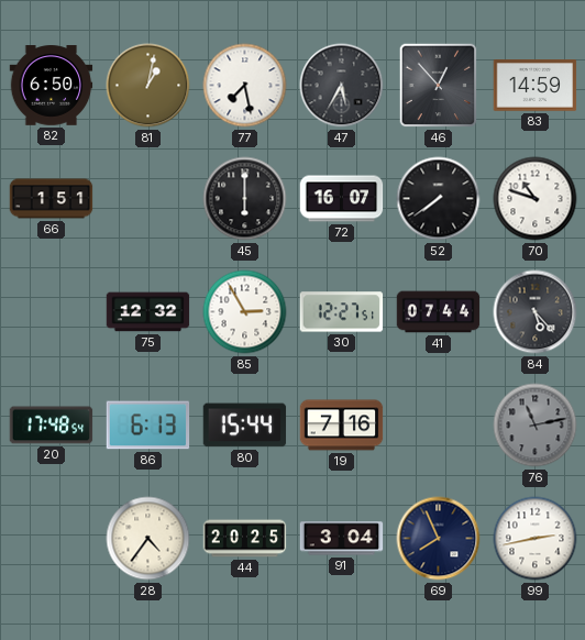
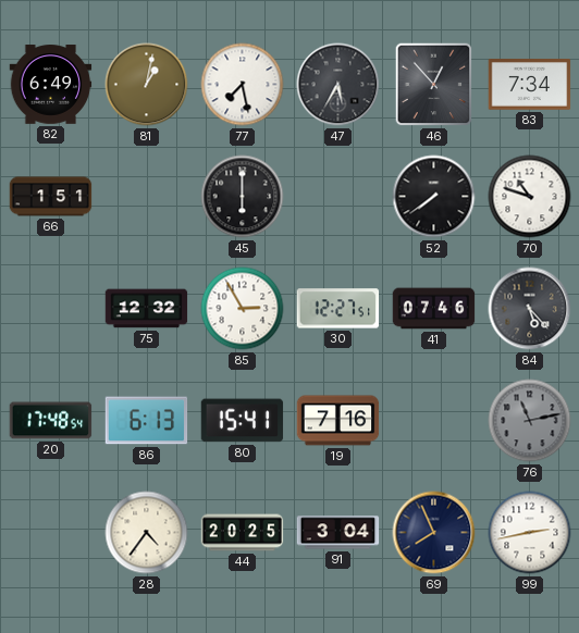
82: 6:50 -> 6:49
83: 14:59 -> 7:34
72: 16:07 -> none
41: 07:44 -> 07:46
80: 15:44 -> 15:41
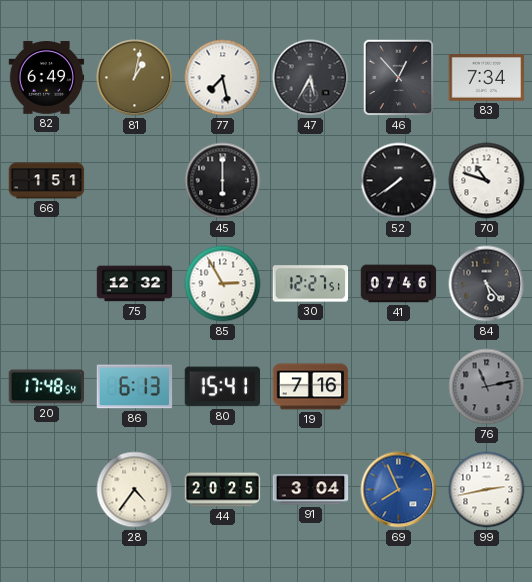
69 dial: navy -> blue
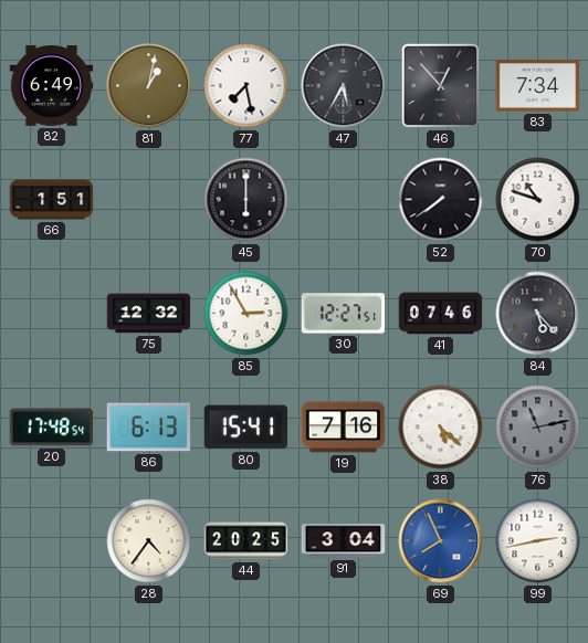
38: none -> 5:22
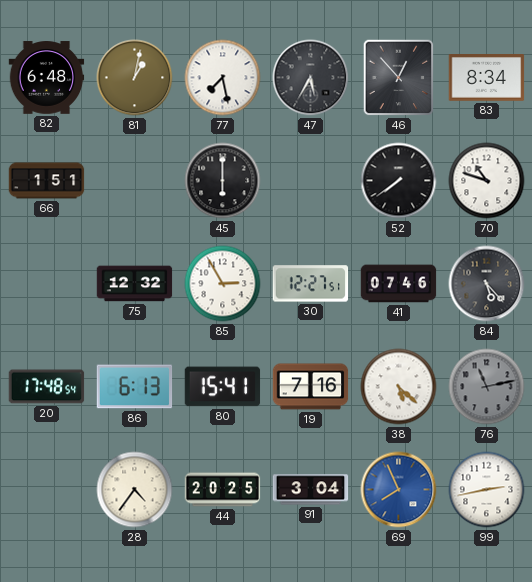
82: 6:49 -> 6:48
83: 7:34 -> 8:34
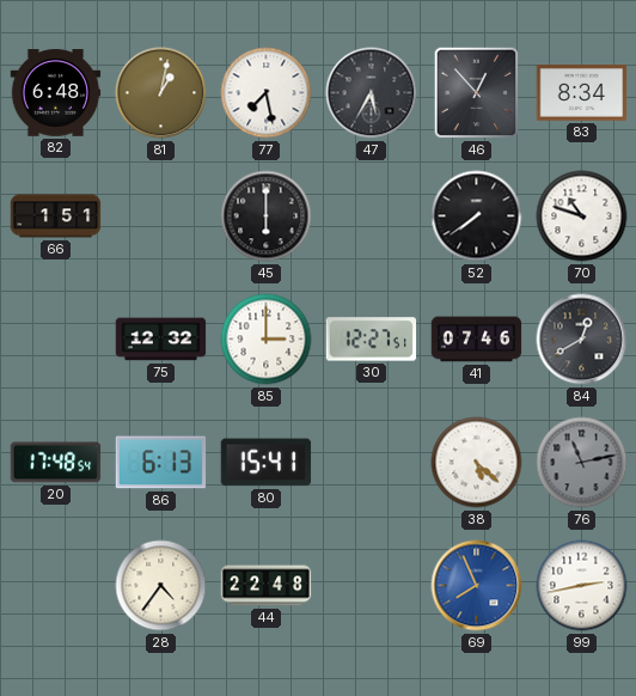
85: 2:55 -> 3:00
84: 5:23 -> 12:40
19: 7:16 -> none
44: 20:25 -> 22:48
91: 3:04 -> none
